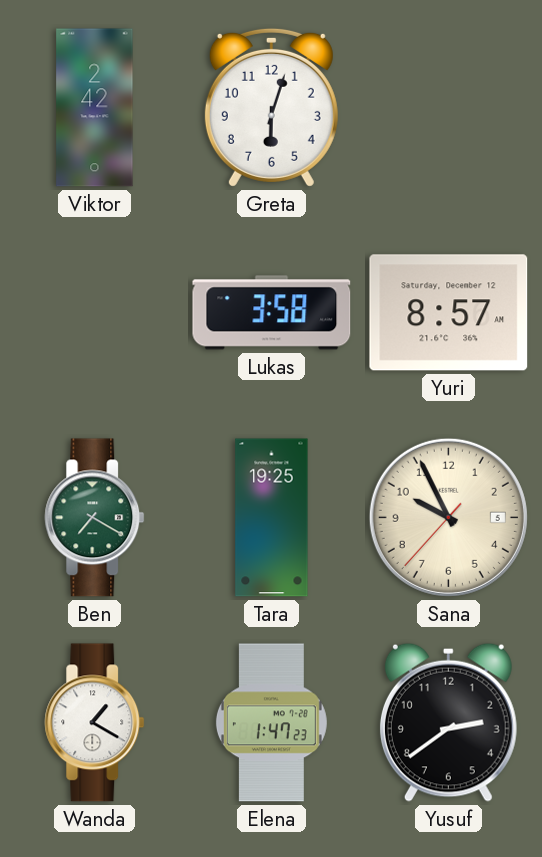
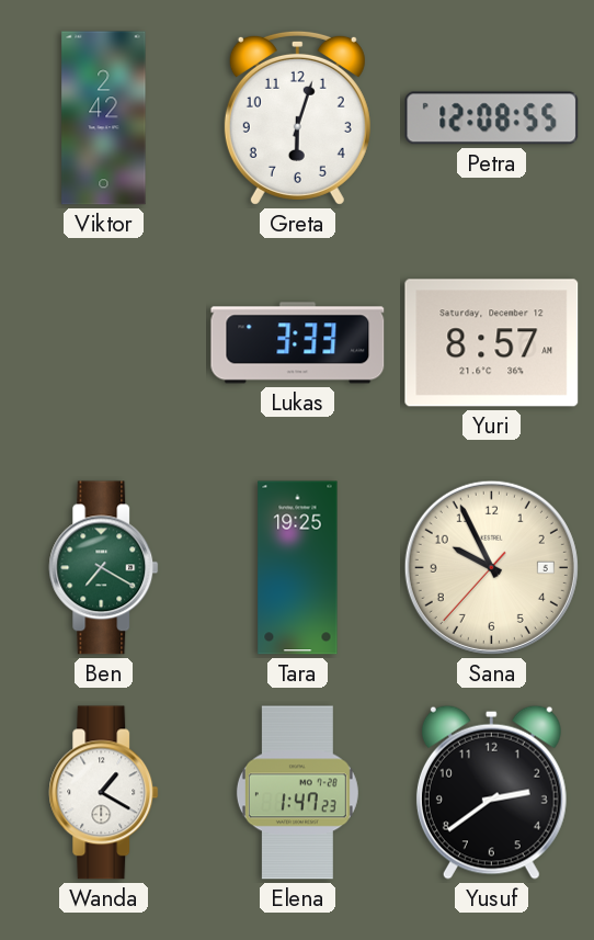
Petra: none -> 12:08
Lukas: 3:58 -> 3:33
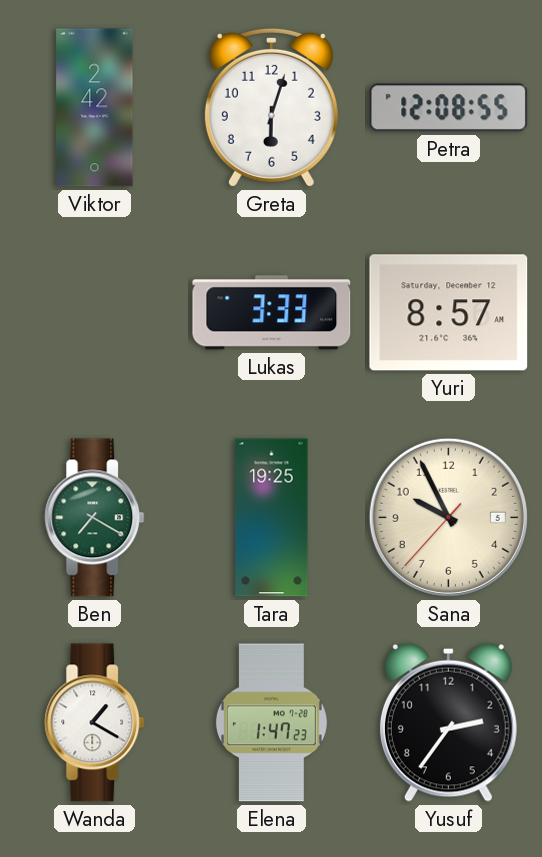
Yusuf: 2:39 -> 2:36
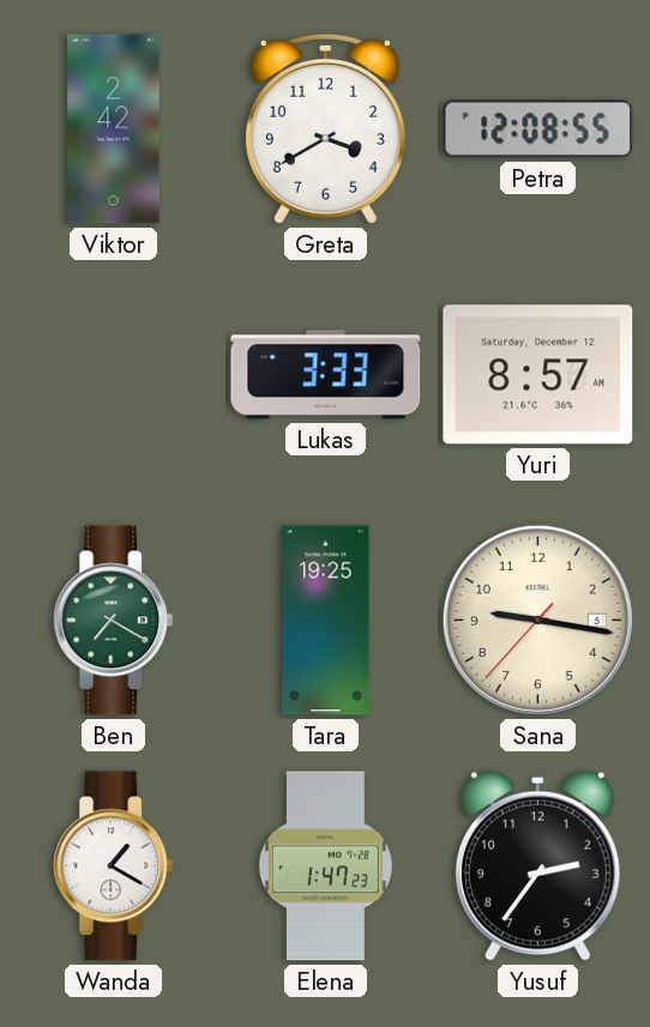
Greta: 6:03 -> 3:40
Sana: 9:55 -> 9:16
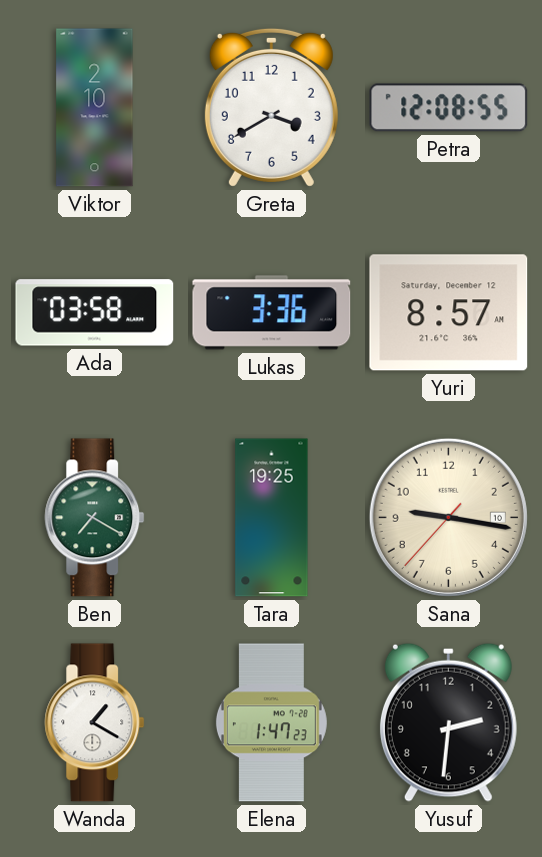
Viktor: 2:42 -> 2:10
Ada: none -> 03:58
Lukas: 3:33 -> 3:36
Sana date: 5 -> 10
Yusuf: 2:36 -> 2:31
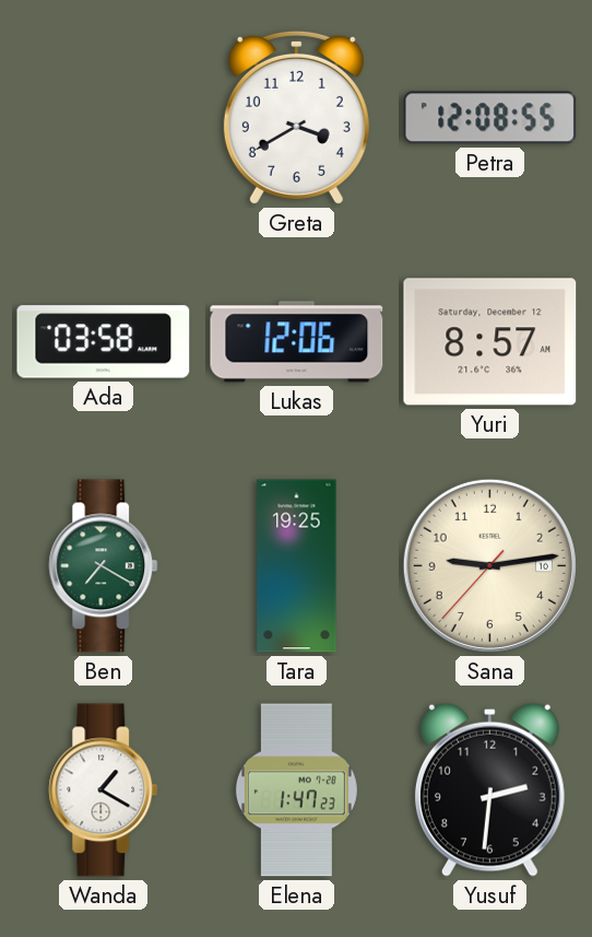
Viktor: 2:10 -> none
Lukas: 3:36 -> 12:06
Sana: 9:16 -> 9:13
